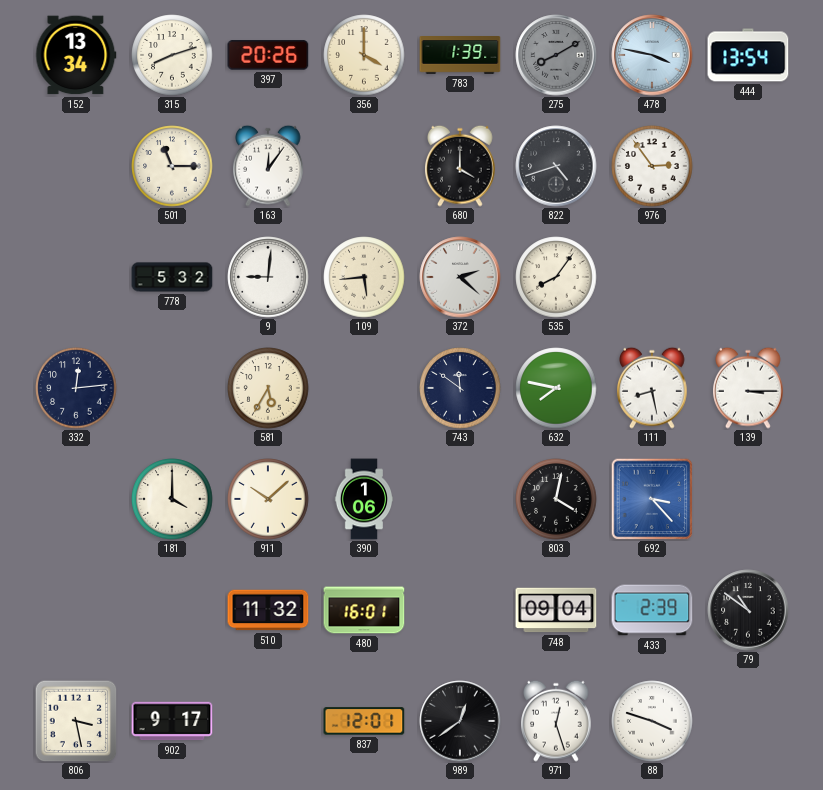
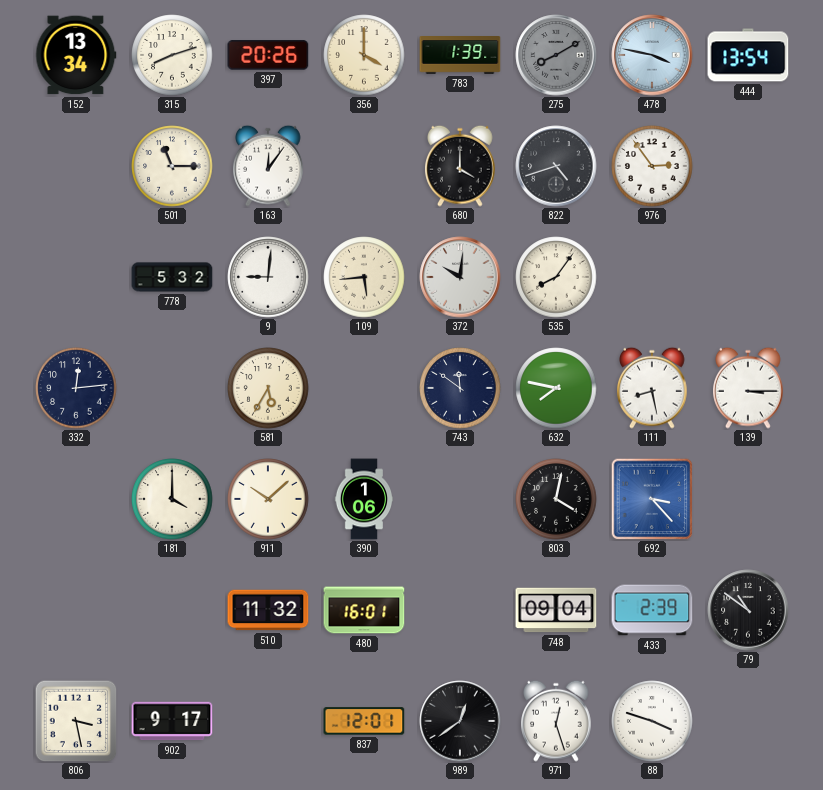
372: 2:22 -> 10:01
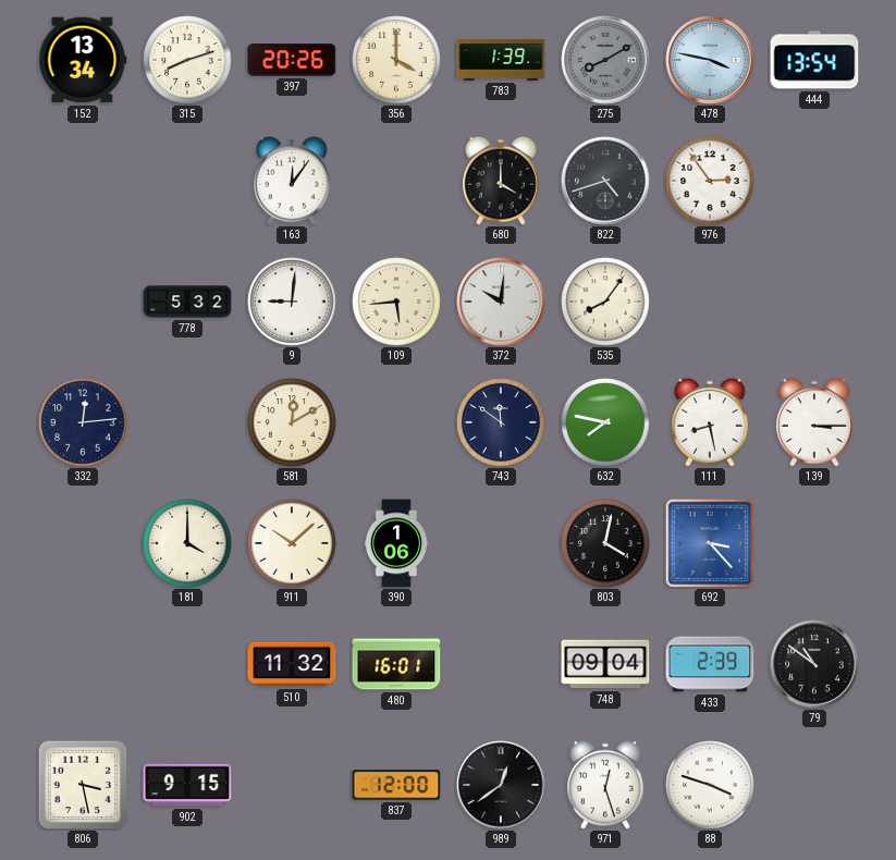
501: 11:15 -> none
581: 5:35 -> 12:10
902: 9:17 -> 9:15
837: 12:01 -> 12:00
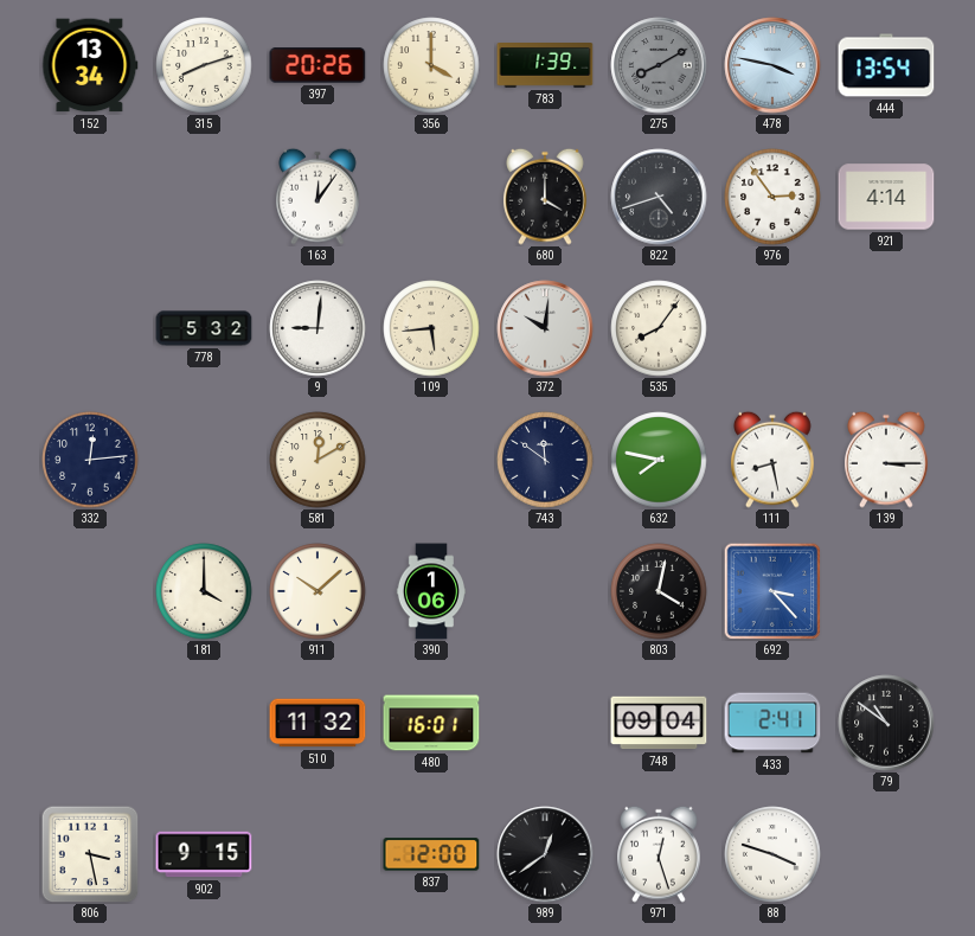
921: none -> 4:14
433: 2:39 -> 2:41
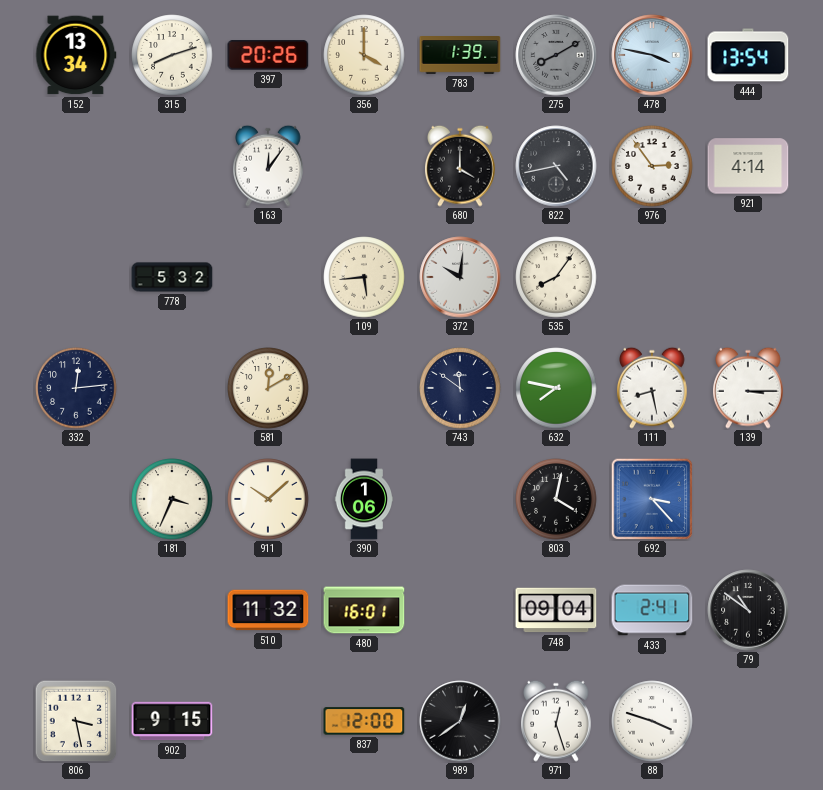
822: 4:42 -> 4:43
9: 9:01 -> none
181: 4:00 -> 3:34
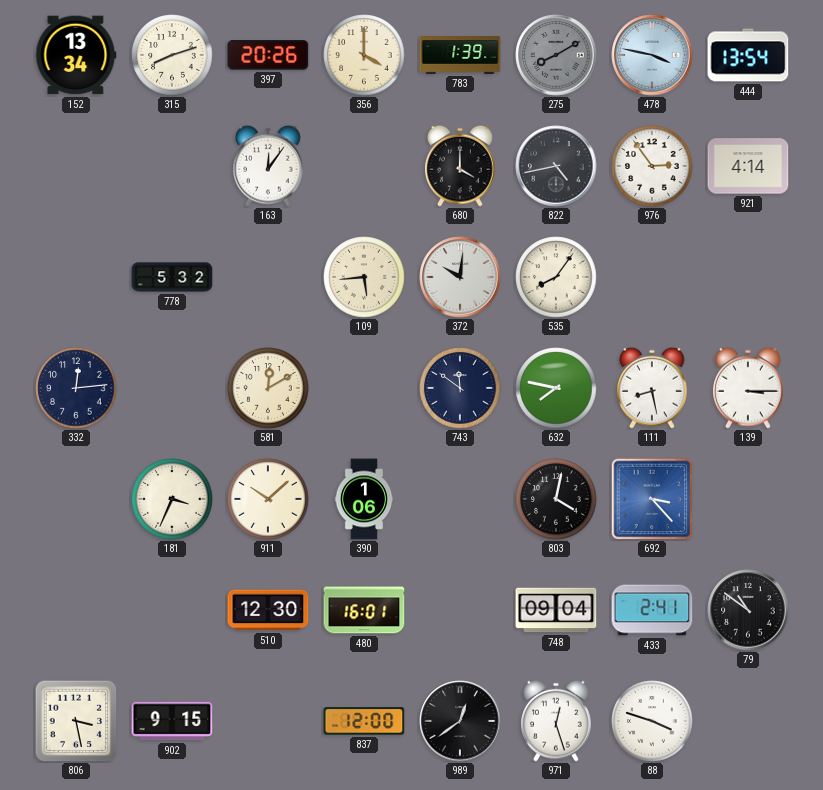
510: 11:32 -> 12:30
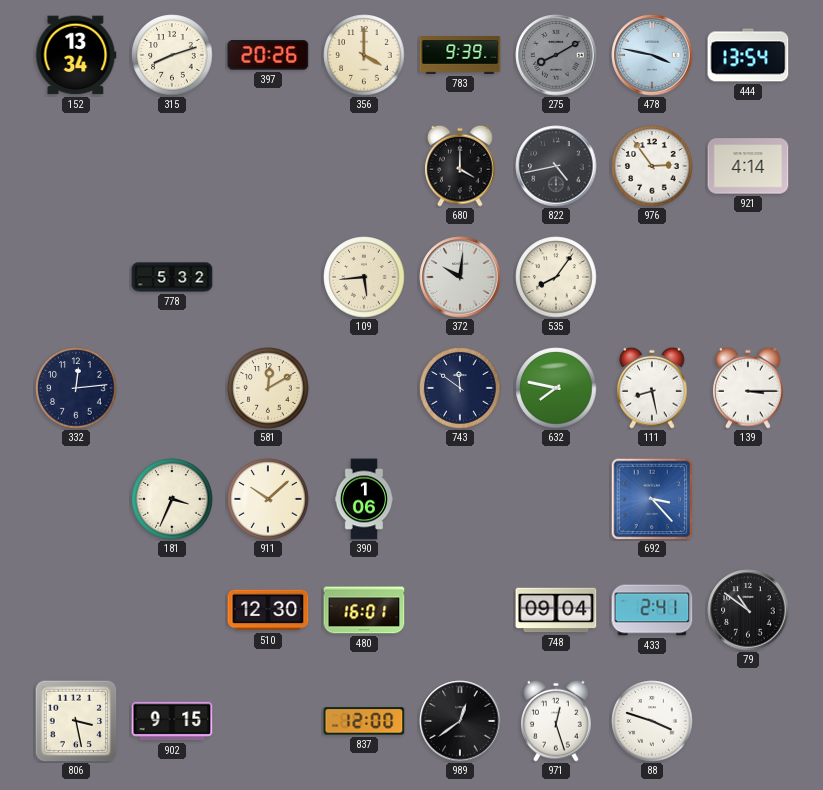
783: 1:39 -> 9:39
163: 12:06 -> none
803: 4:02 -> none
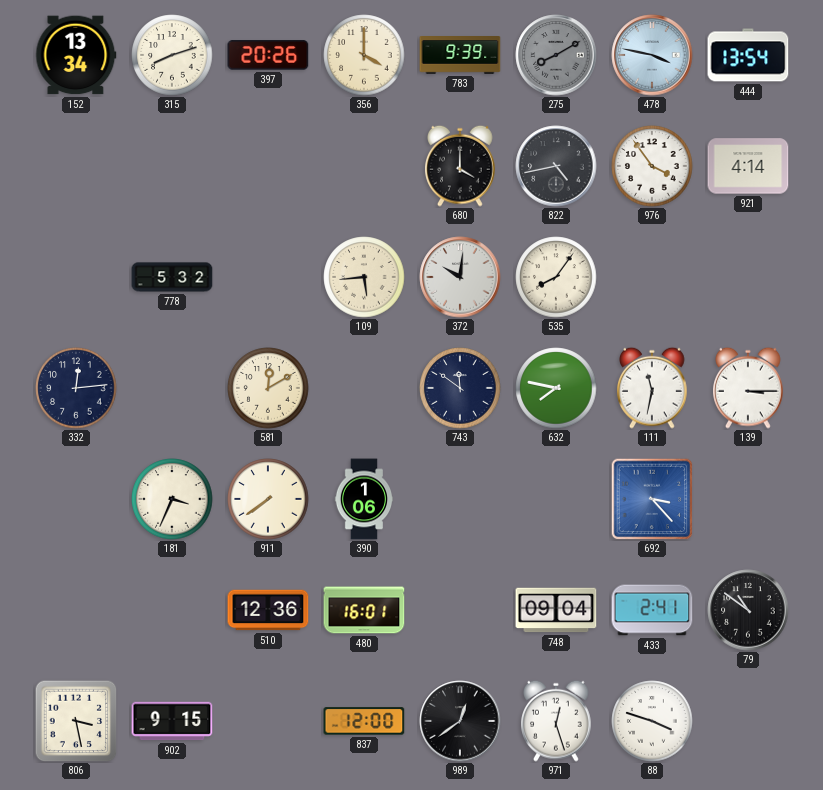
976: 2:54 -> 3:54
111: 8:28 -> 11:32
911: 10:08 -> 7:39
510: 12:30 -> 12:36
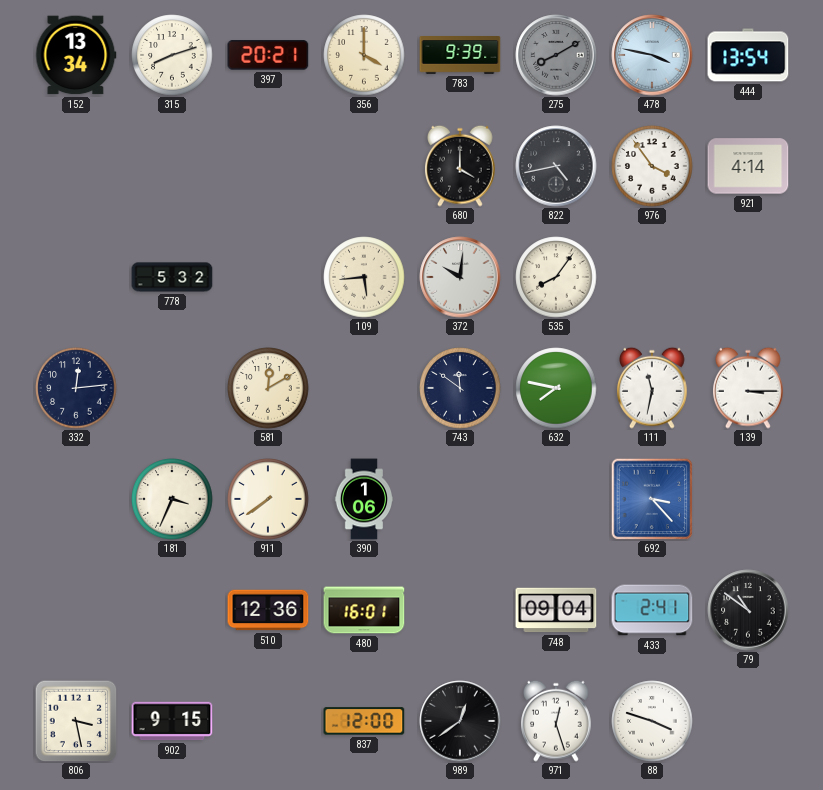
397: 20:26 -> 20:21
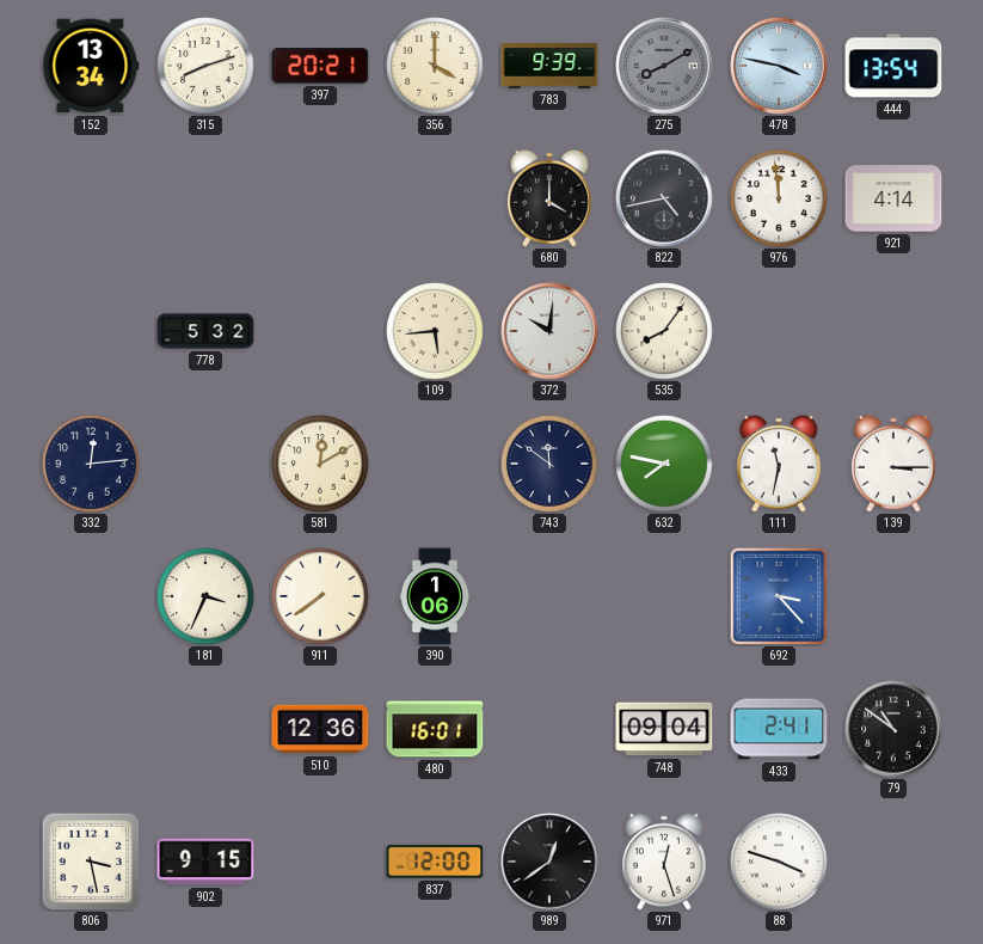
976: 3:54 -> 11:59
